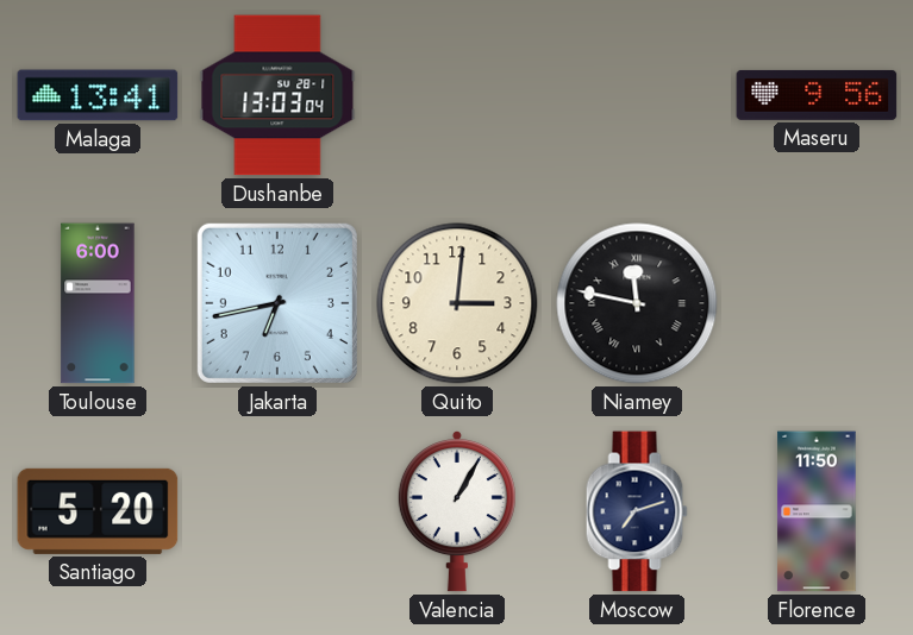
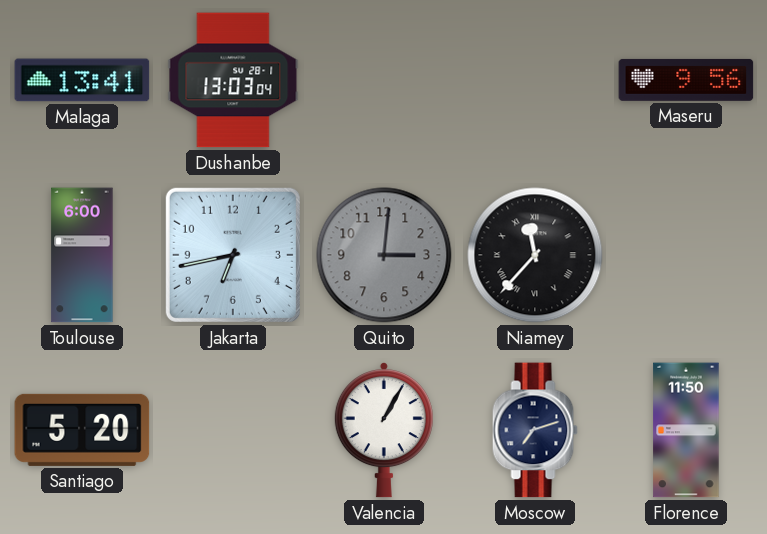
Quito dial: cream -> grey
Niamey: 11:47 -> 11:37
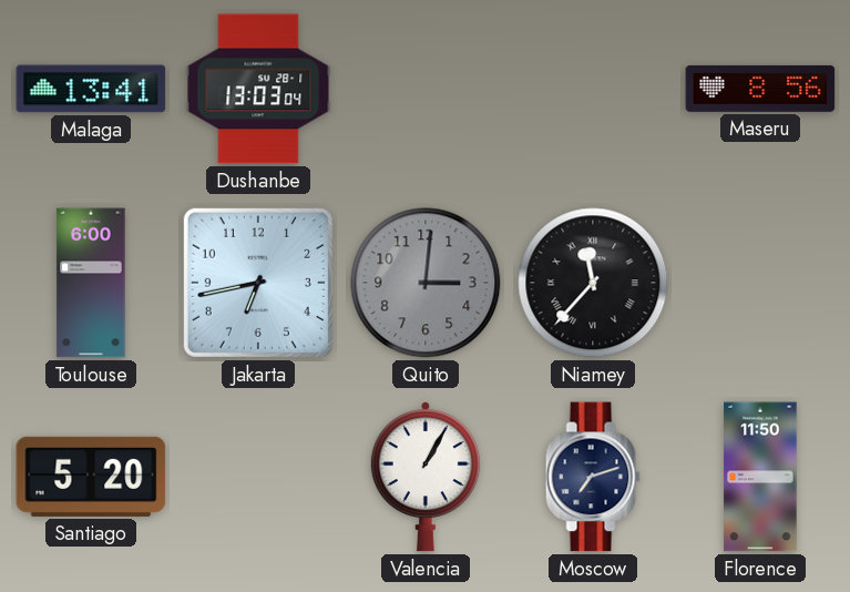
Maseru: 9:56 -> 8:56
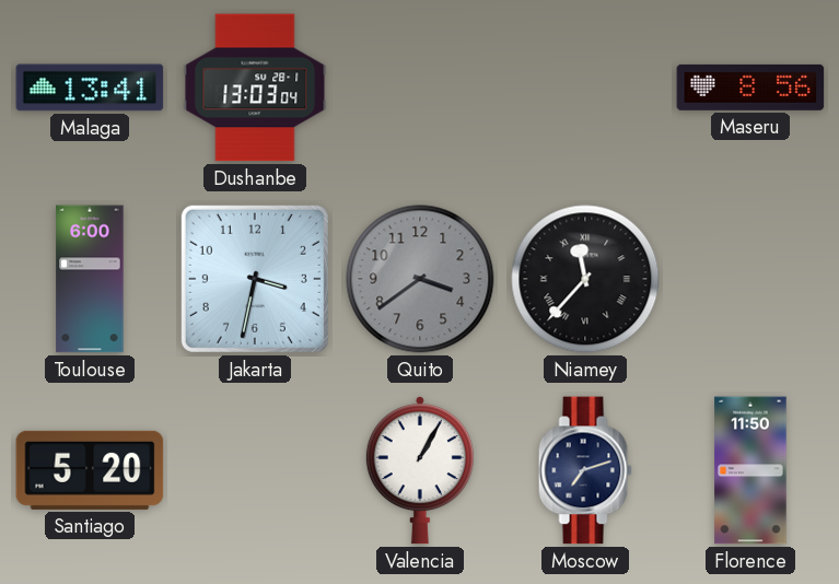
Jakarta: 6:43 -> 3:32
Quito: 3:01 -> 3:39
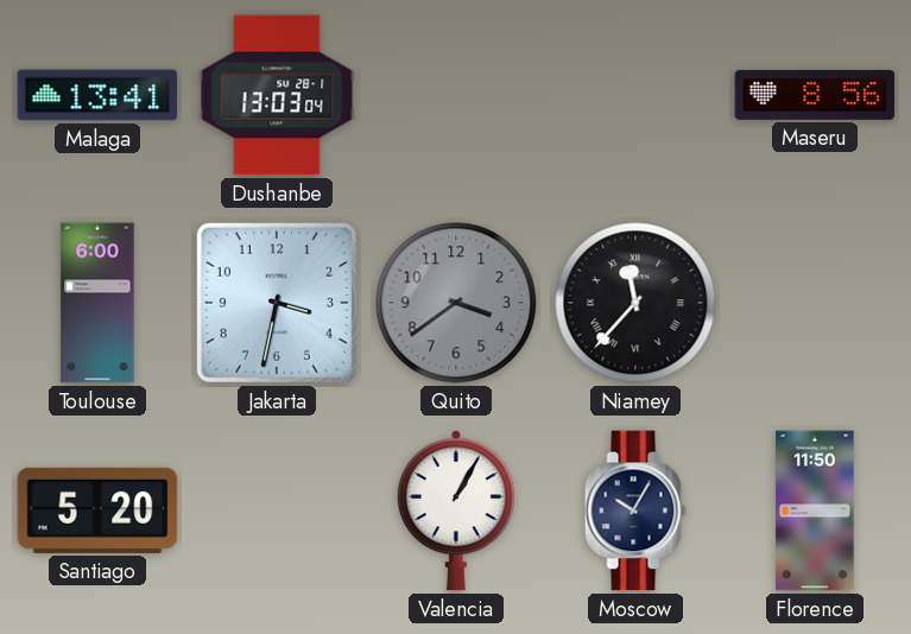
Moscow: 7:12 -> 10:05
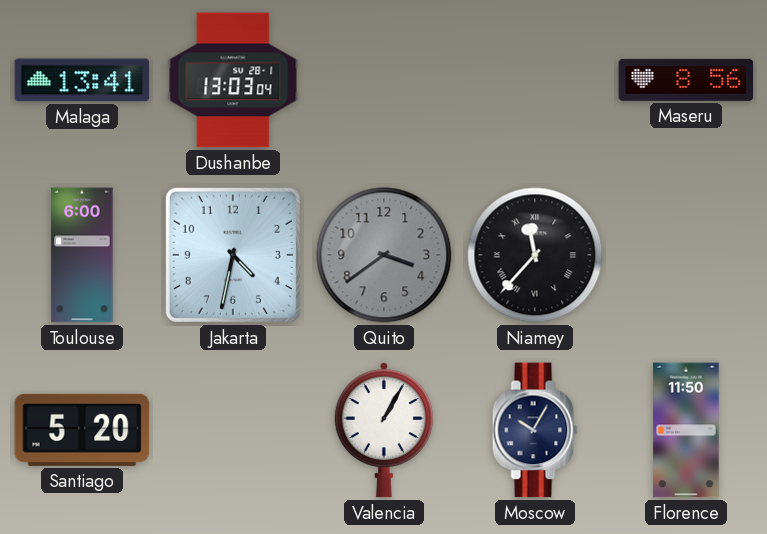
Jakarta: 3:32 -> 4:32
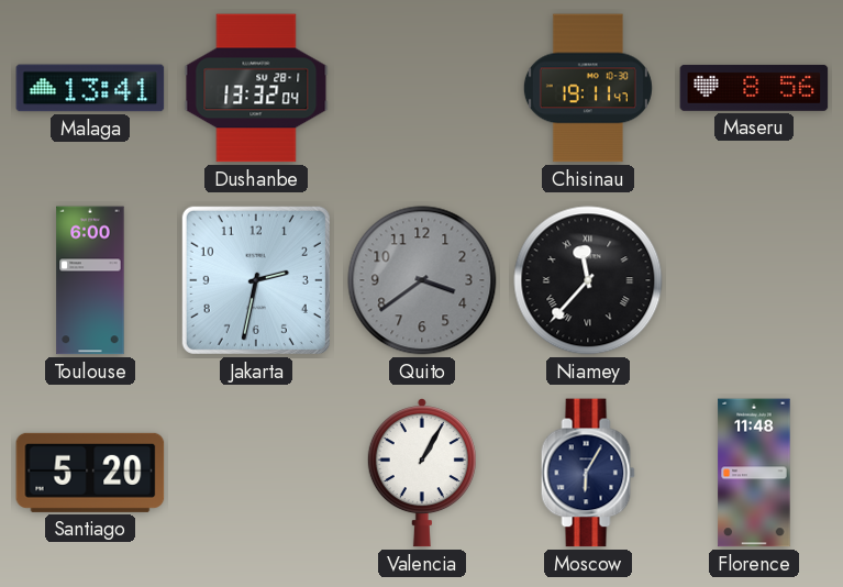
Dushanbe: 13:03 -> 13:32
Chisinau: none -> 19:11
Jakarta: 4:32 -> 2:32
Moscow: 10:05 -> 6:05
Florence: 11:50 -> 11:48
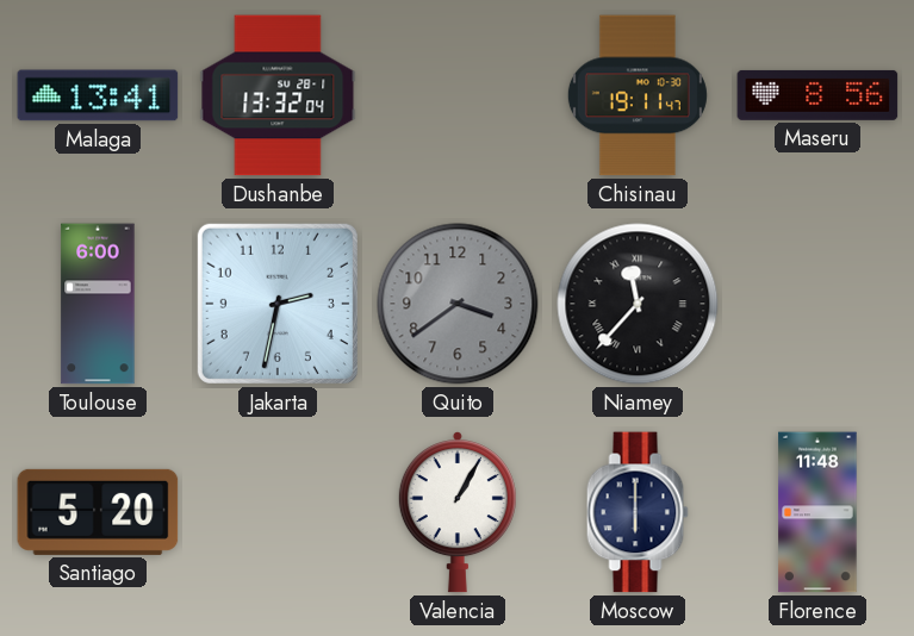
Moscow: 6:05 -> 6:00
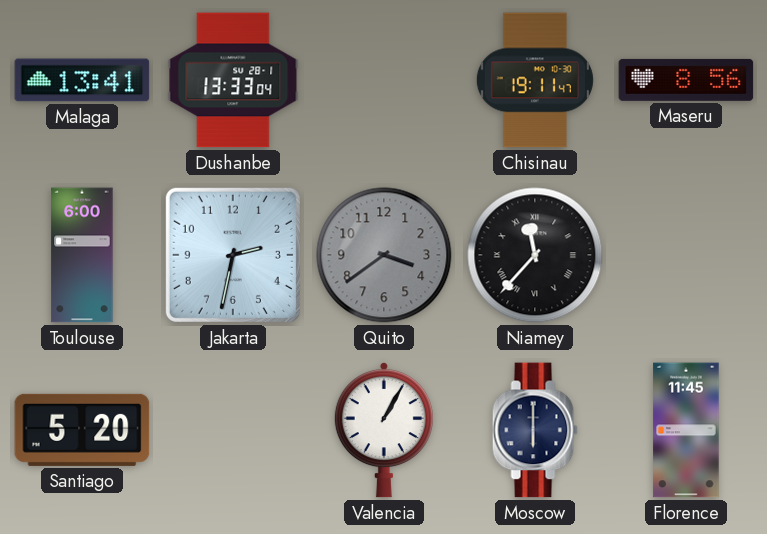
Dushanbe: 13:32 -> 13:33
Florence: 11:48 -> 11:45
